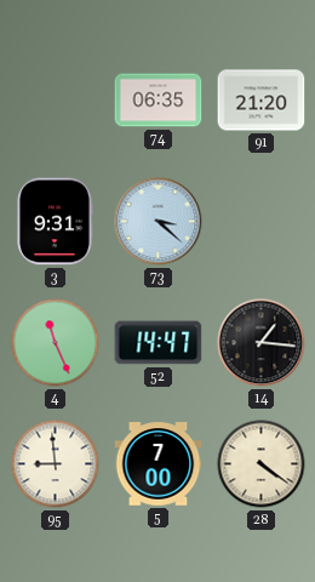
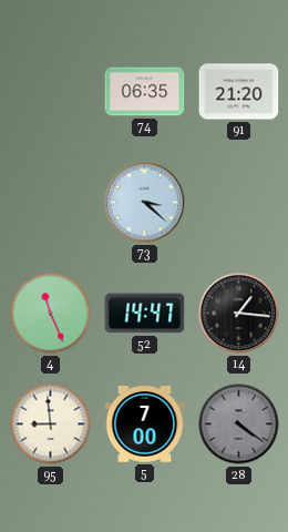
3: 9:31 -> none
28 dial: cream -> grey
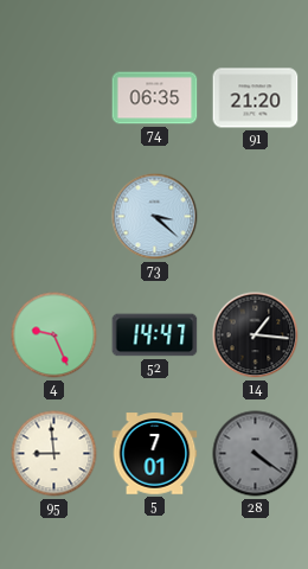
4: 11:26 -> 9:26
5: 7:00 -> 7:01
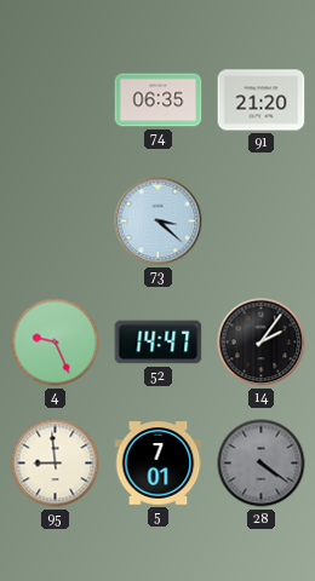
14: 1:16 -> 2:06
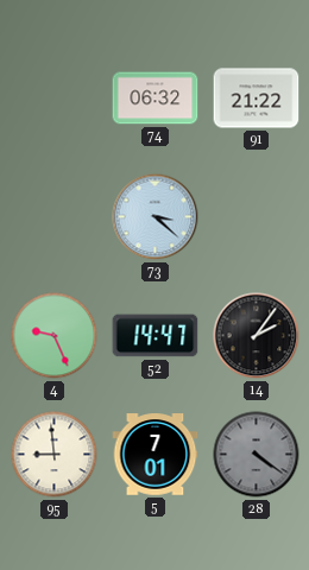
74: 06:35 -> 06:32
91: 21:20 -> 21:22
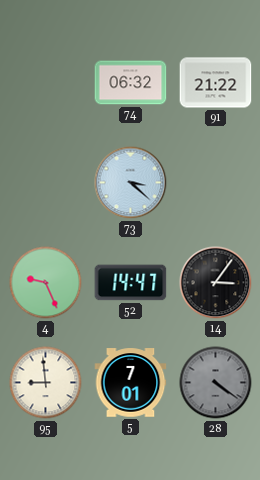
14: 2:06 -> 3:06
